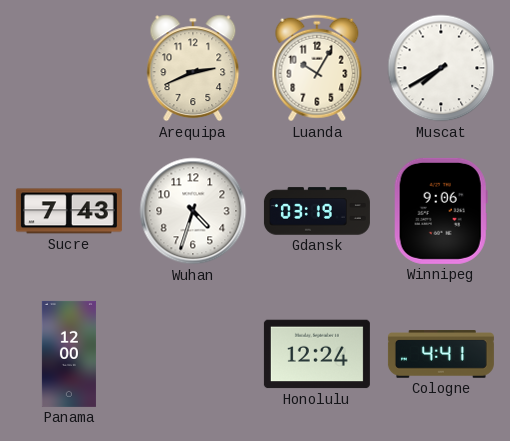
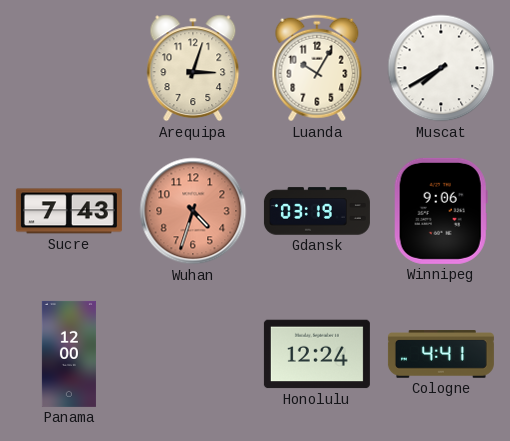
Arequipa: 2:41 -> 3:03
Wuhan dial: white -> salmon
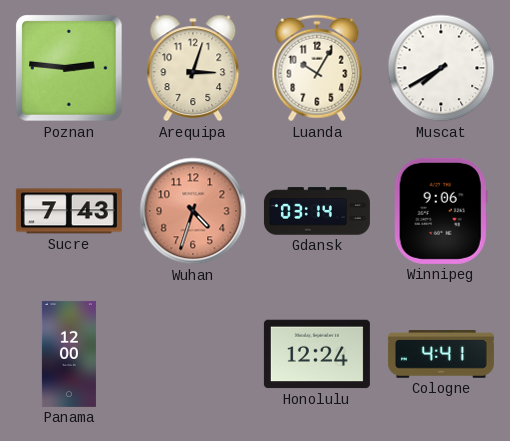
Poznan: none -> 2:46
Gdansk: 03:19 -> 03:14
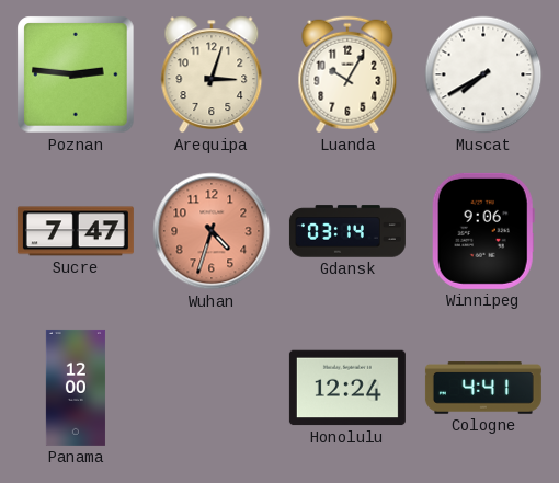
Sucre: 7:43 -> 7:47
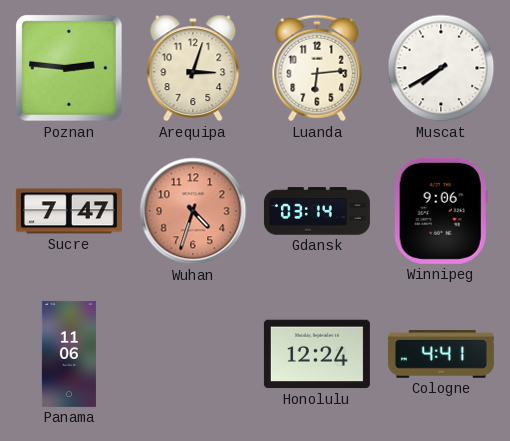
Luanda: 10:05 -> 6:14
Panama: 12:00 -> 11:06
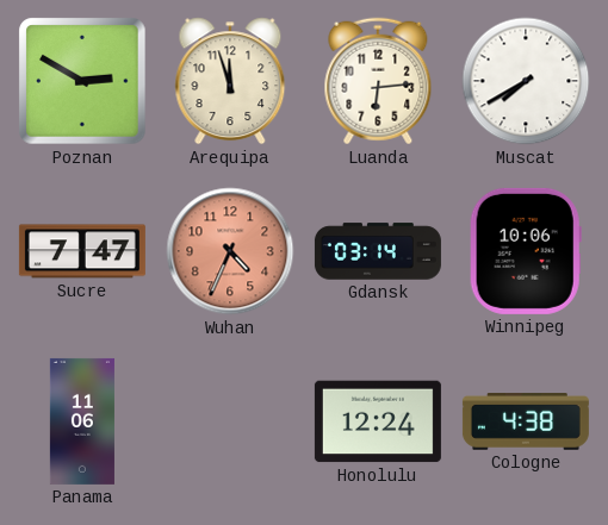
Poznan: 2:46 -> 2:50
Arequipa: 3:03 -> 11:57
Wuhan: 4:33 -> 4:34
Winnipeg: 9:06 -> 10:06
Cologne: 4:41 -> 4:38
